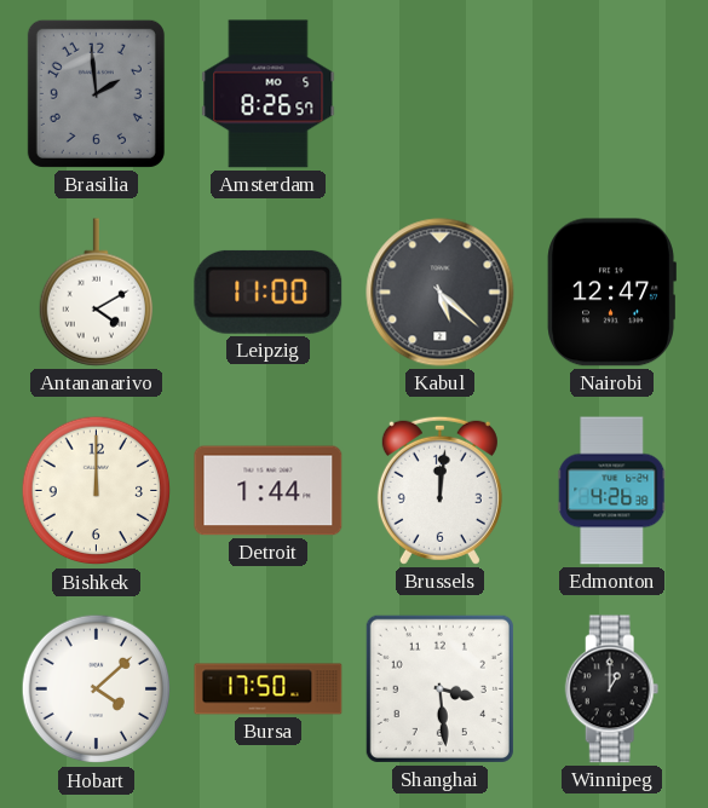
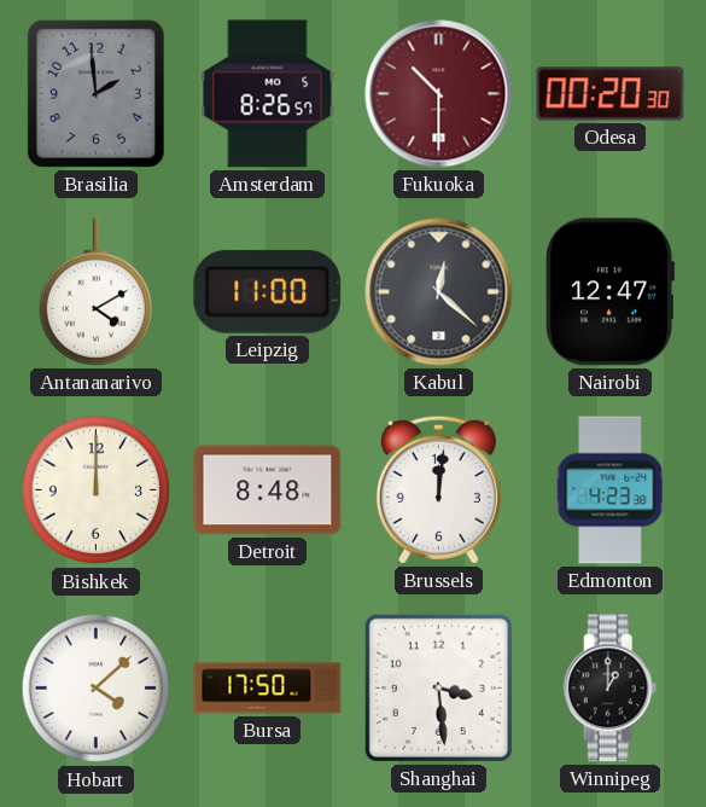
Fukuoka: none -> 10:30
Odesa: none -> 00:20
Kabul: 5:22 -> 12:22
Detroit: 1:44 -> 8:48
Edmonton: 4:26 -> 4:23
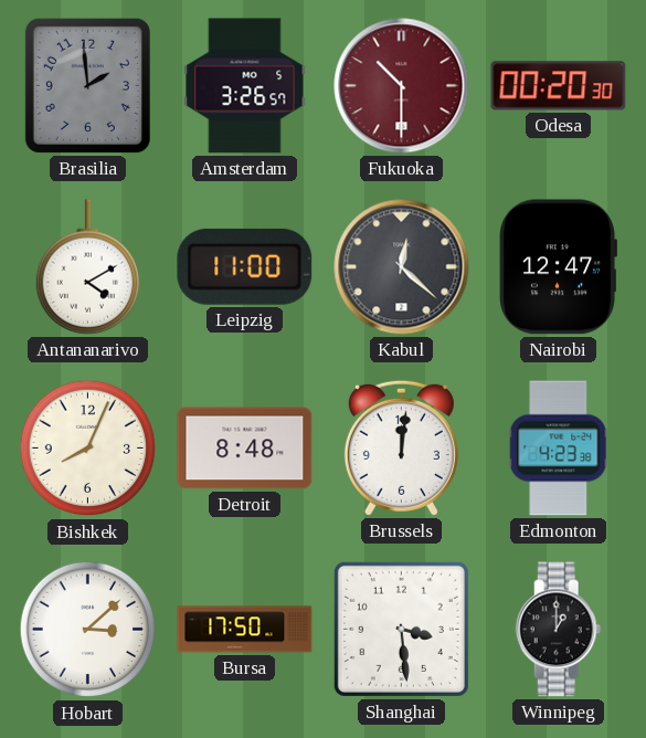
Amsterdam: 8:26 -> 3:26
Bishkek: 12:00 -> 8:04
Hobart: 4:08 -> 3:08
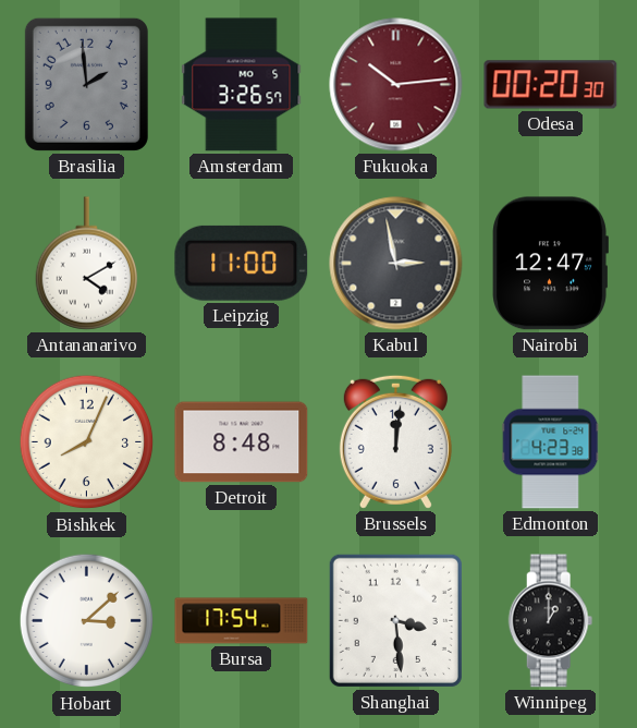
Fukuoka: 10:30 -> 10:14
Kabul: 12:22 -> 2:58
Bursa: 17:50 -> 17:54
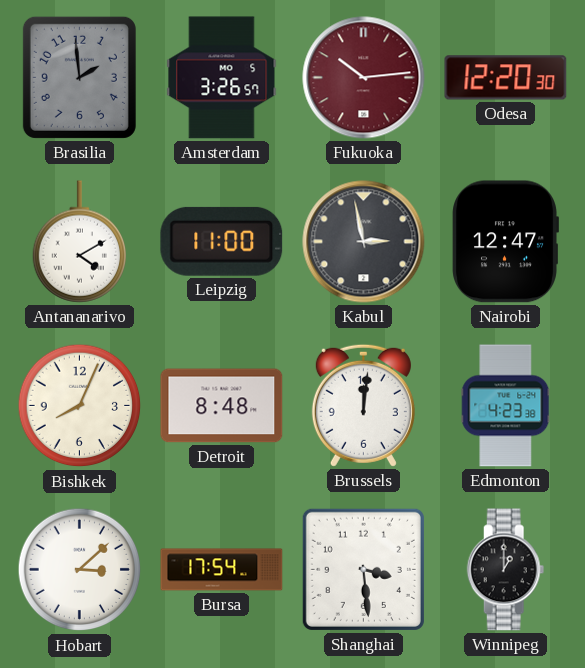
Odesa: 00:20 -> 12:20
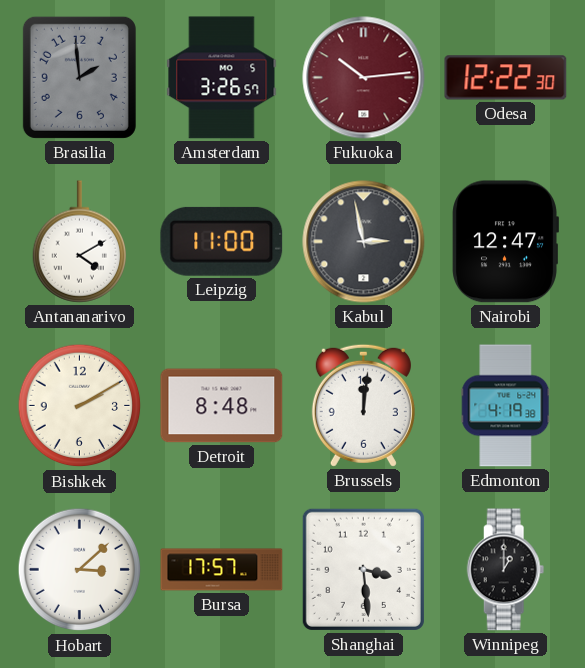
Odesa: 12:20 -> 12:22
Bishkek: 8:04 -> 2:10
Edmonton: 4:23 -> 4:19
Bursa: 17:54 -> 17:57
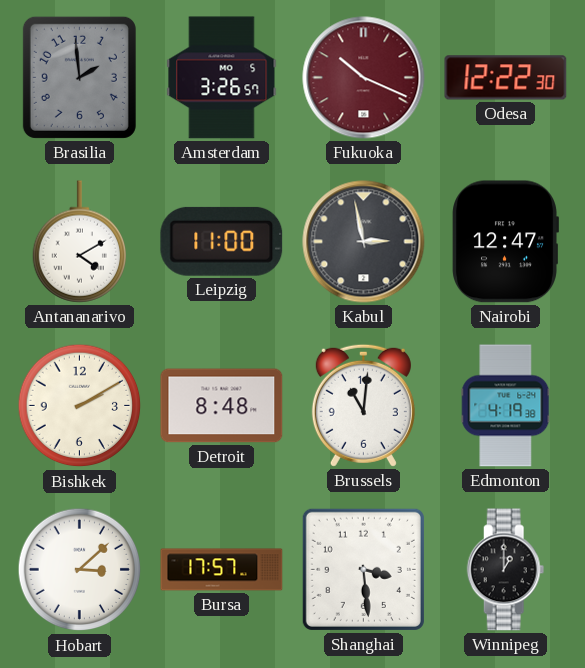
Fukuoka: 10:14 -> 10:19
Brussels: 12:01 -> 11:01
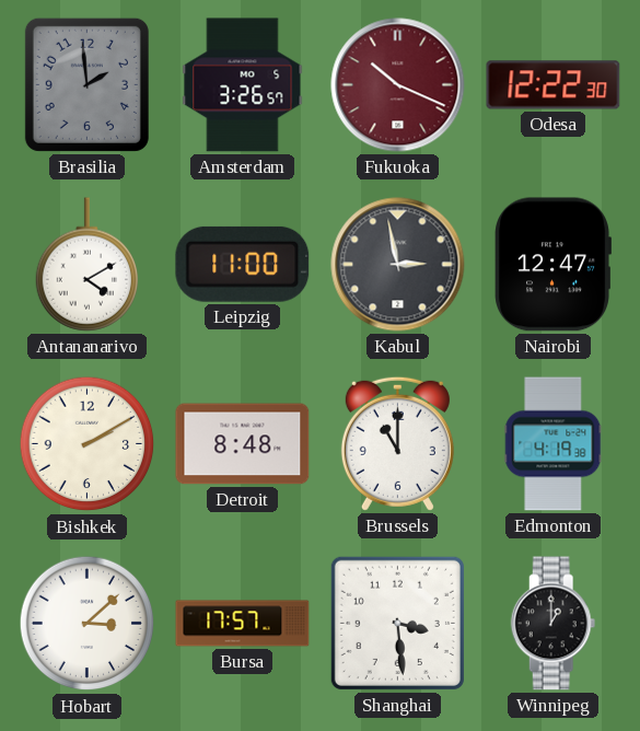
Brussels: 11:01 -> 11:00
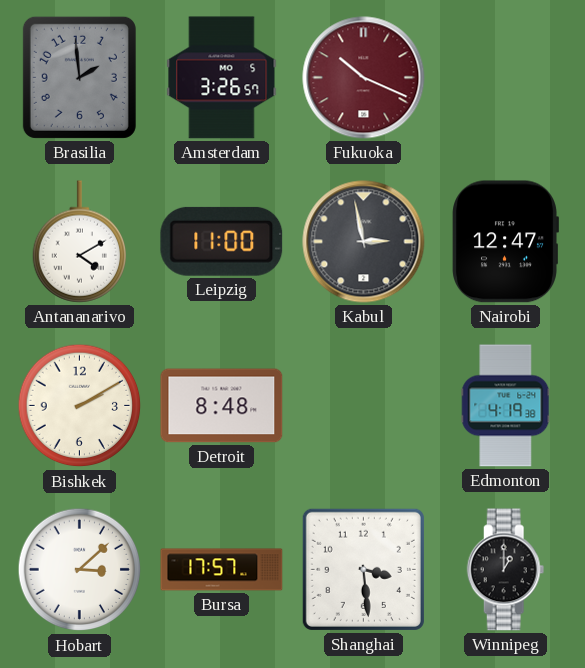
Odesa: 12:22 -> none
Brussels: 11:00 -> none
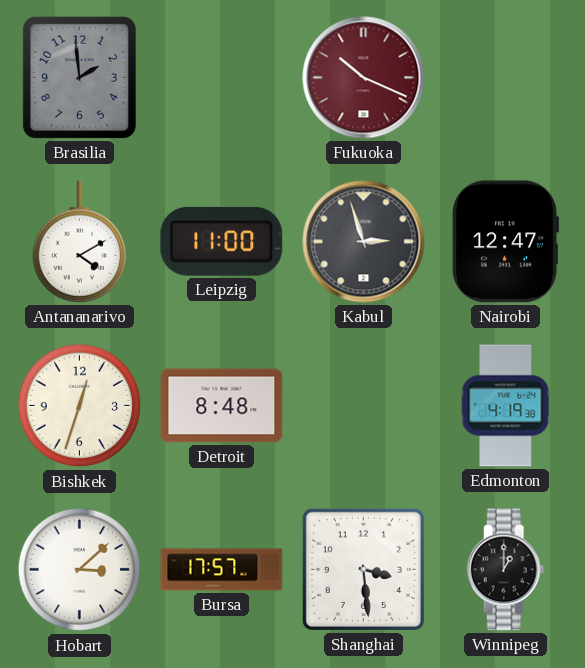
Amsterdam: 3:26 -> none
Kabul: 2:58 -> 2:57
Bishkek: 2:10 -> 12:33
